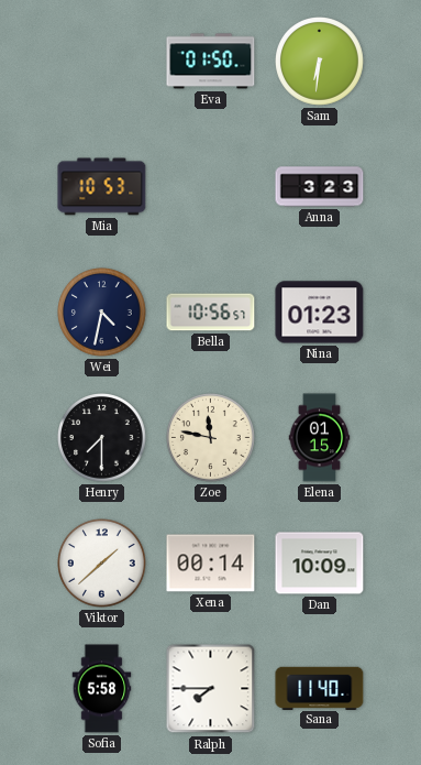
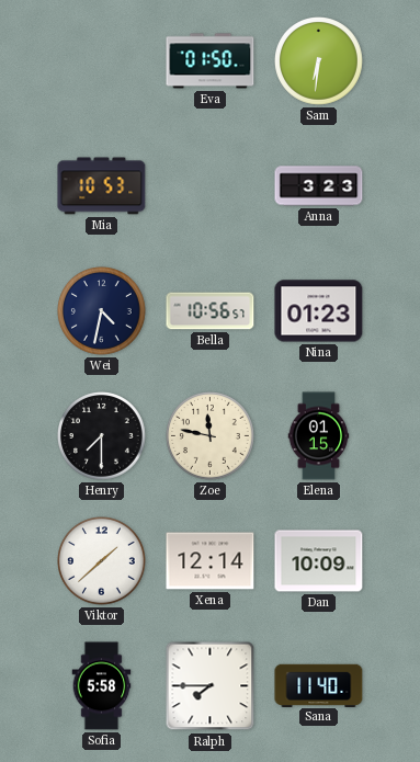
Xena: 00:14 -> 12:14
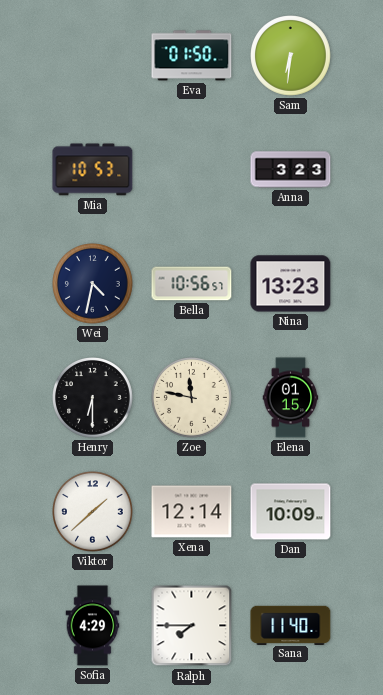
Nina: 01:23 -> 13:23
Henry: 7:30 -> 6:30
Sofia: 5:58 -> 4:29
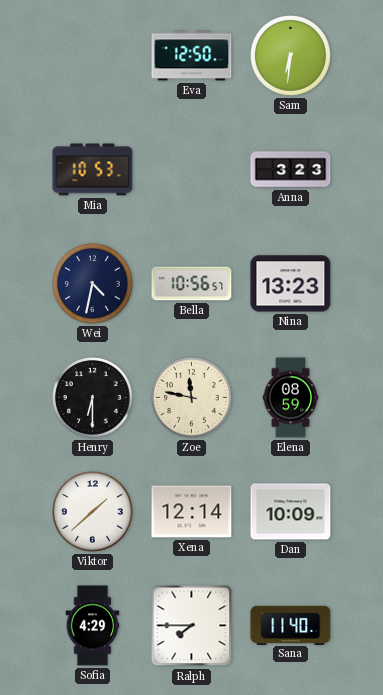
Eva: 01:50 -> 12:50
Elena: 01:15 -> 08:59
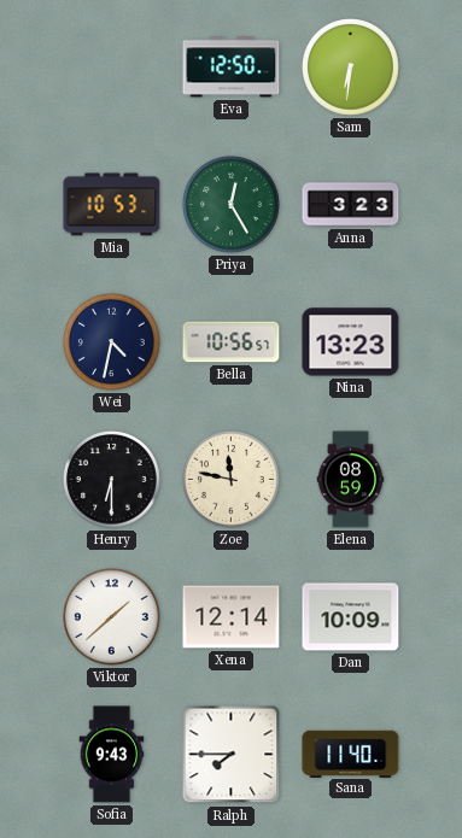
Priya: none -> 12:25
Sofia: 4:29 -> 9:43
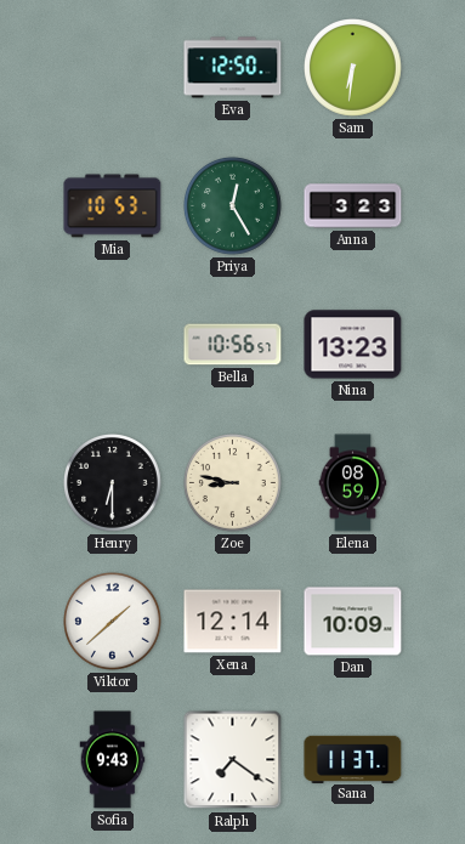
Wei: 4:32 -> none
Zoe: 11:47 -> 8:47
Ralph: 7:45 -> 7:21
Sana: 11:40 -> 11:37
